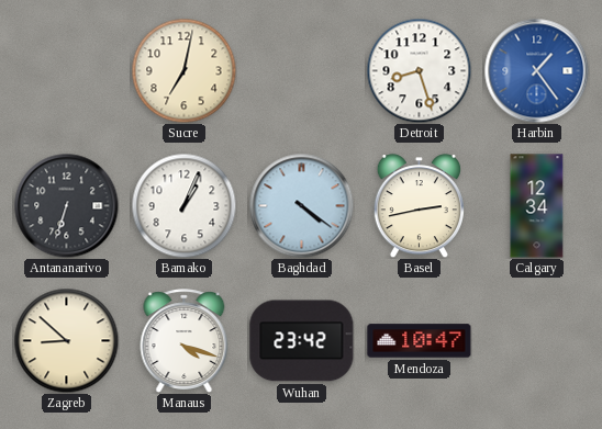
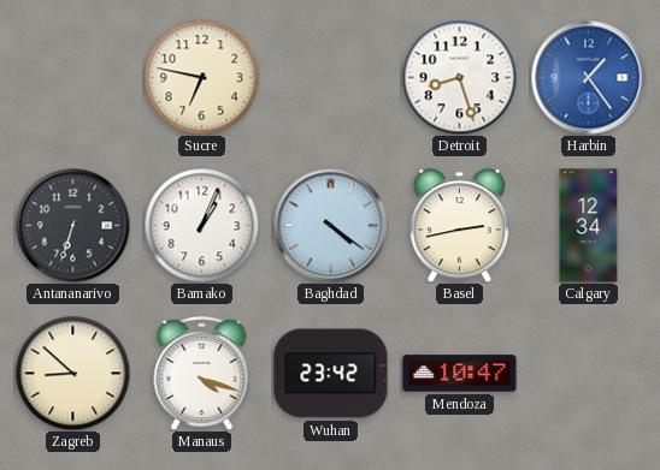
Sucre: 7:02 -> 6:47
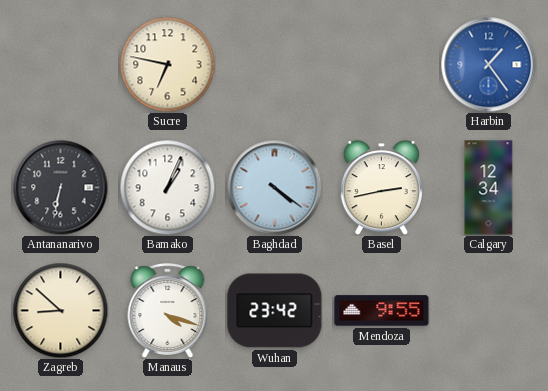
Detroit: 8:27 -> none
Antananarivo: 6:33 -> 6:32
Mendoza: 10:47 -> 9:55
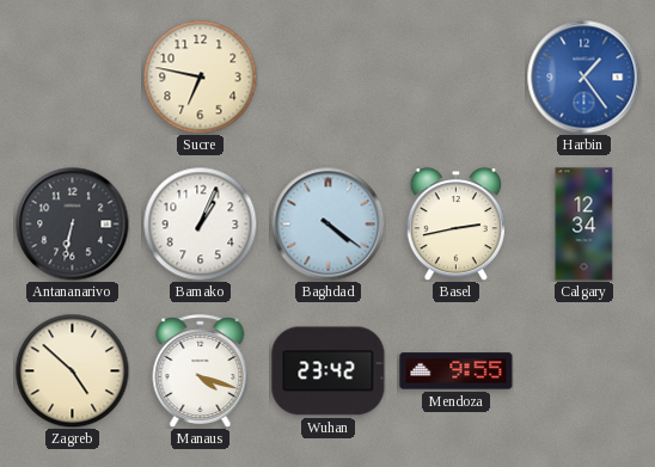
Zagreb: 8:52 -> 4:52
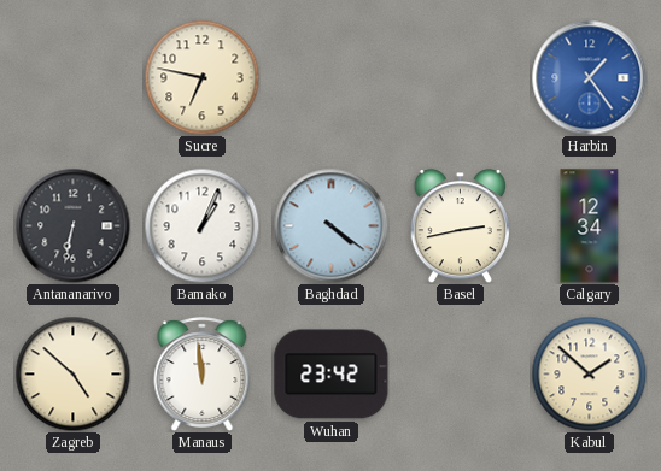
Manaus: 4:18 -> 11:59
Mendoza: 9:55 -> none
Kabul: none -> 1:52
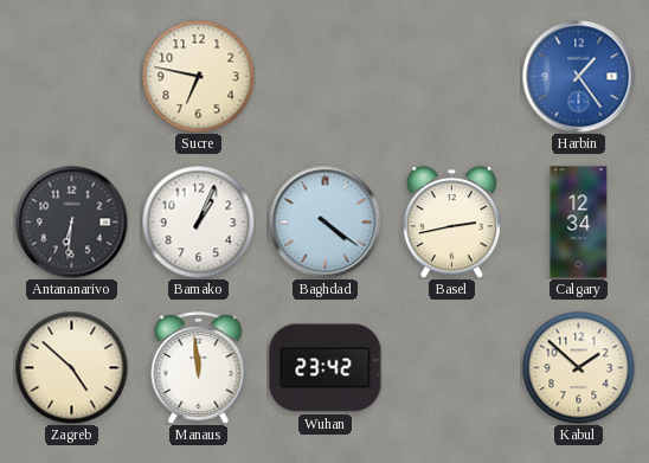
Antananarivo: 6:32 -> 6:31
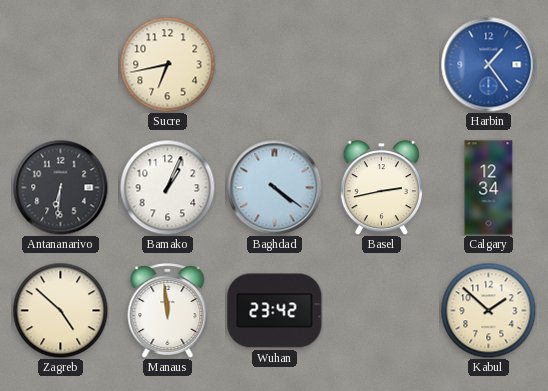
Sucre: 6:47 -> 6:43
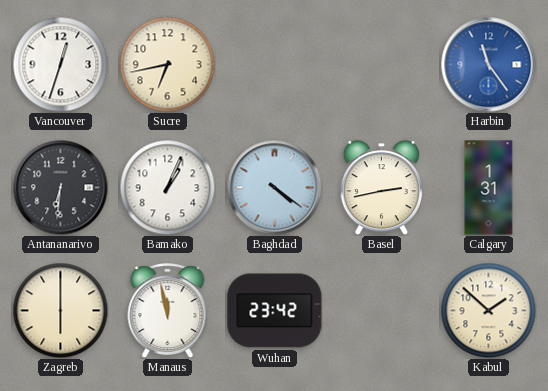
Vancouver: none -> 12:33
Harbin: 1:24 -> 11:24
Calgary: 12:34 -> 1:31
Zagreb: 4:52 -> 6:00
Manaus: 11:59 -> 11:58
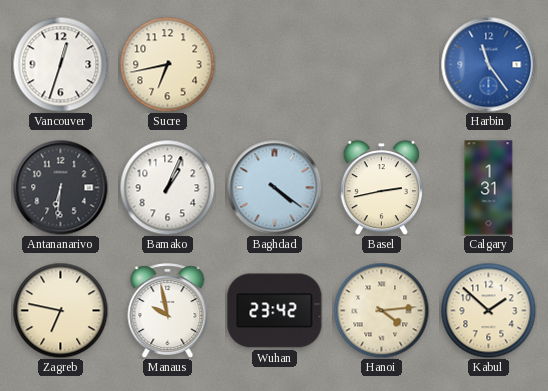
Zagreb: 6:00 -> 6:47
Manaus: 11:58 -> 9:58
Hanoi: none -> 4:14
